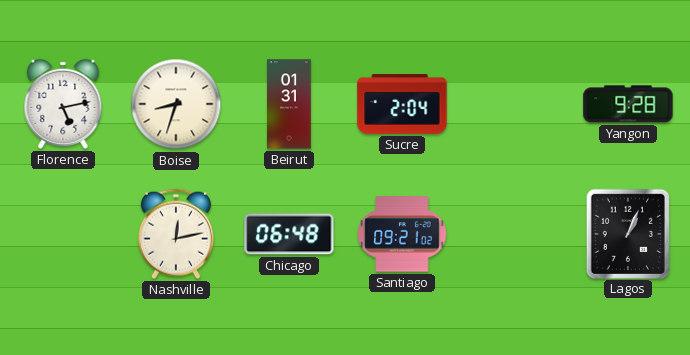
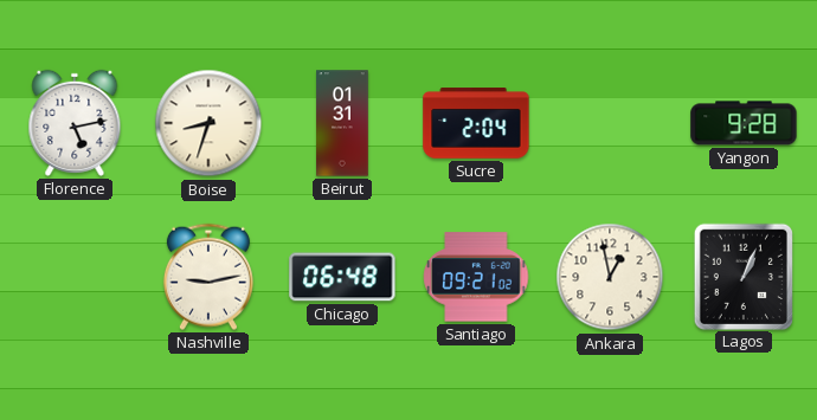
Nashville: 12:13 -> 9:13
Ankara: none -> 12:58
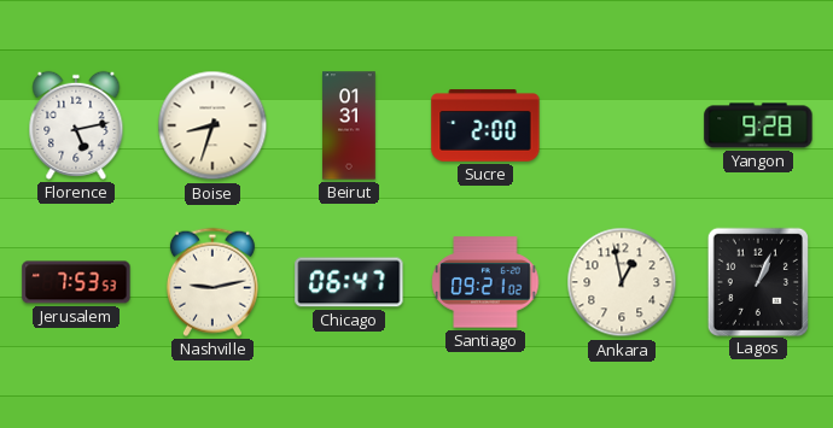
Sucre: 2:04 -> 2:00
Jerusalem: none -> 7:53
Chicago: 06:48 -> 06:47
